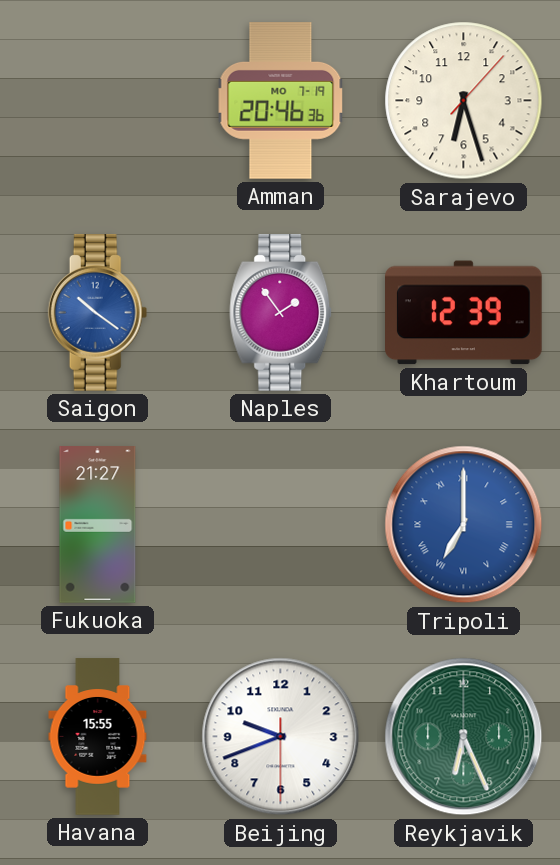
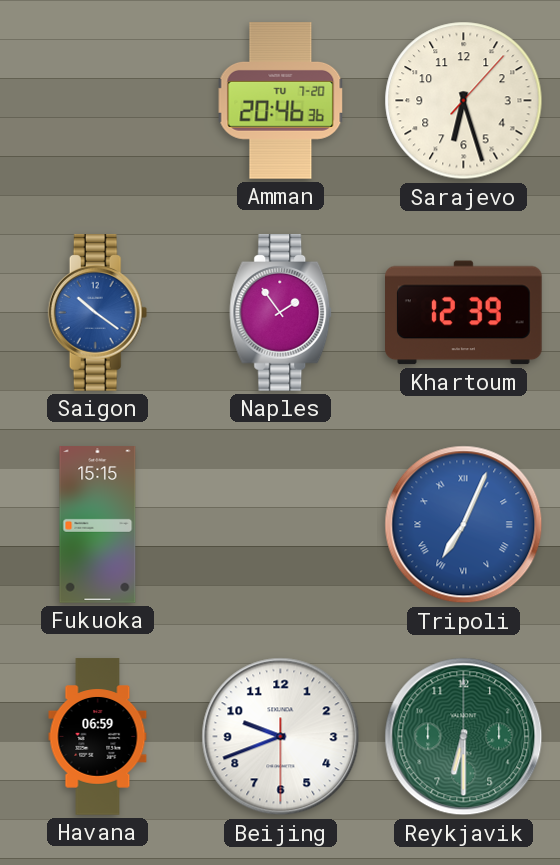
Amman date: MO 7-19 -> TU 7-20
Fukuoka: 21:27 -> 15:15
Tripoli: 7:00 -> 7:04
Havana: 15:55 -> 06:59
Reykjavik: 6:26 -> 6:30
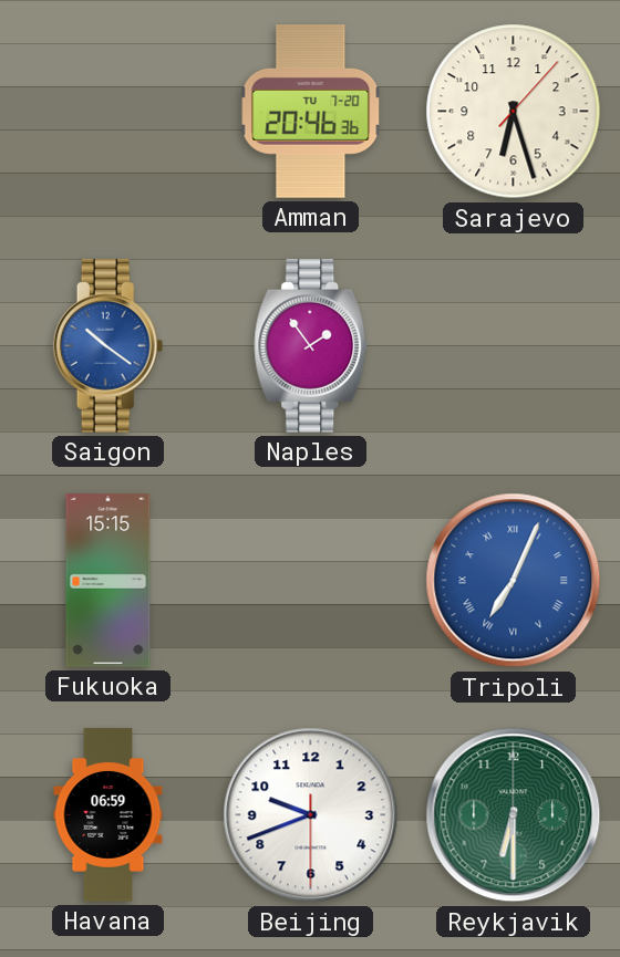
Khartoum: 12:39 -> none
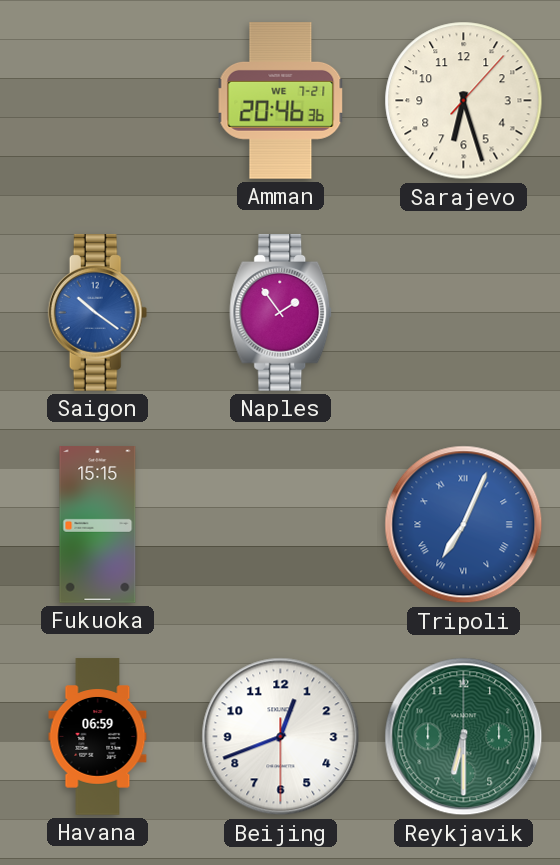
Amman date: TU 7-20 -> WE 7-21
Beijing: 9:41 -> 12:41
